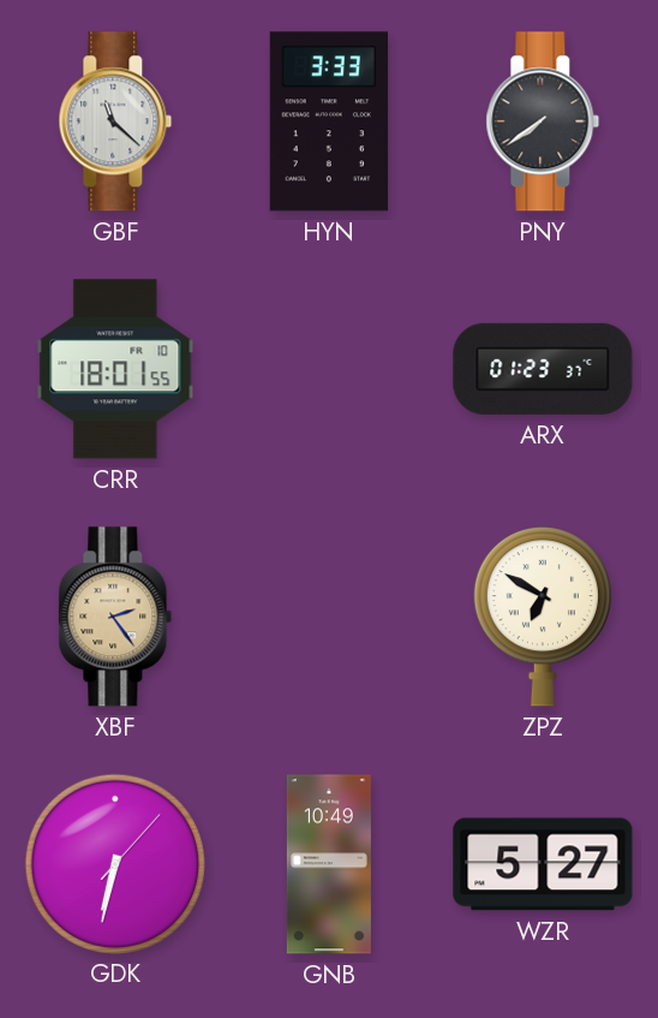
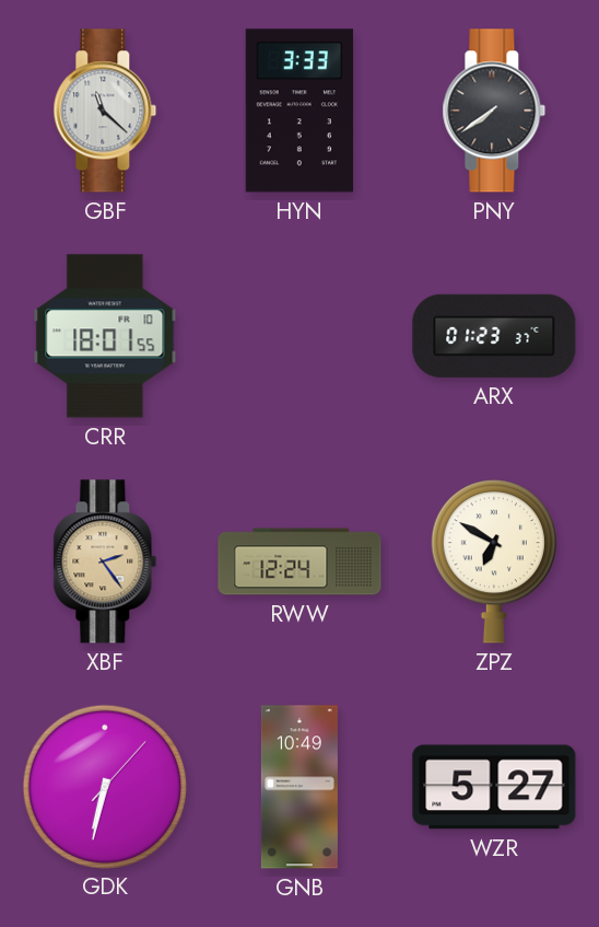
RWW: none -> 12:24
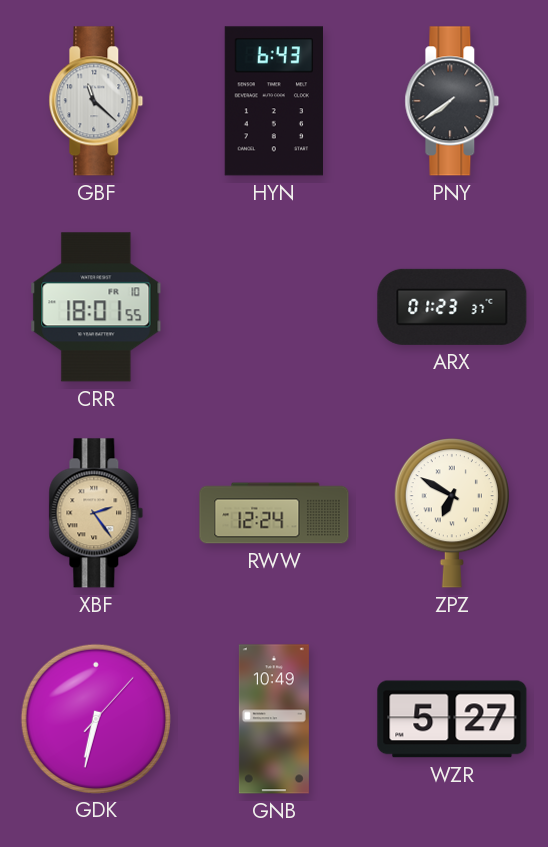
HYN: 3:33 -> 6:43
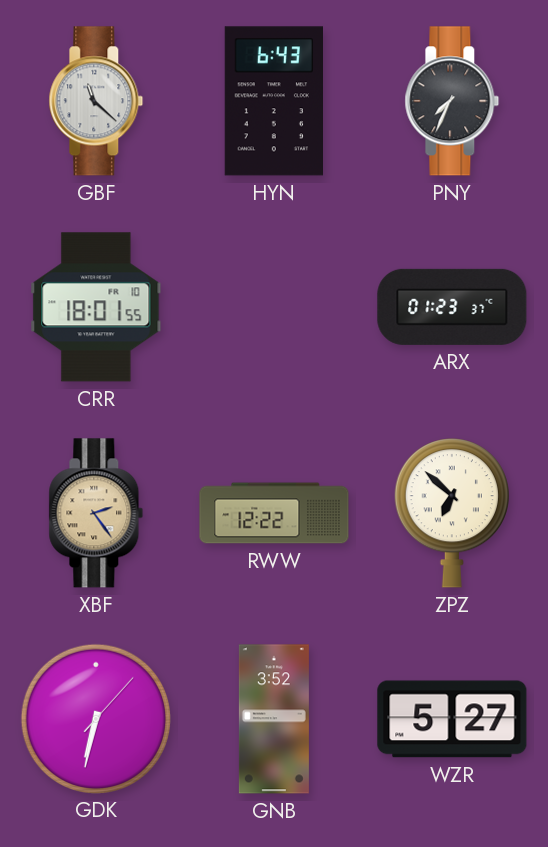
PNY: 7:39 -> 7:34
RWW: 12:24 -> 12:22
ZPZ: 6:50 -> 6:52
GNB: 10:49 -> 3:52
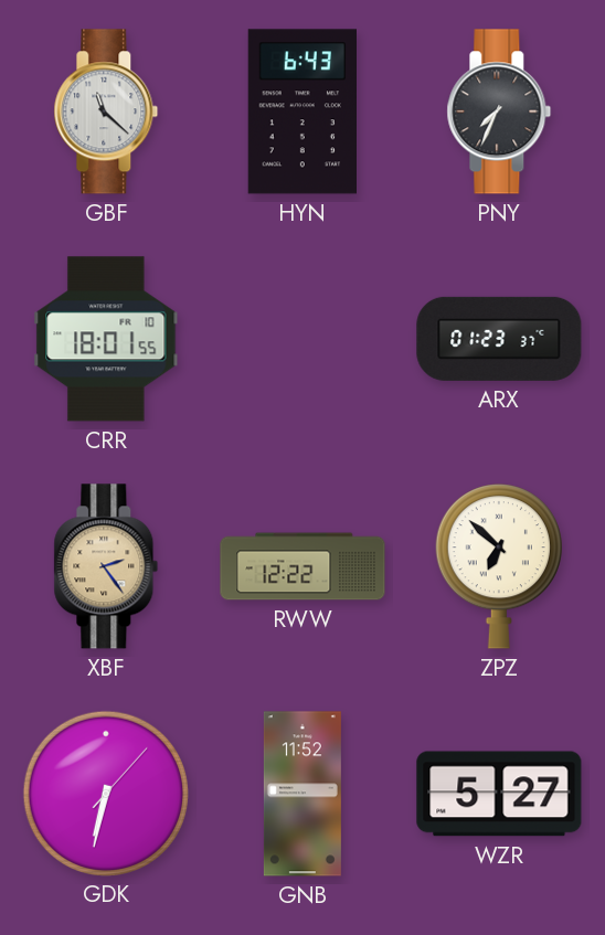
GNB: 3:52 -> 11:52
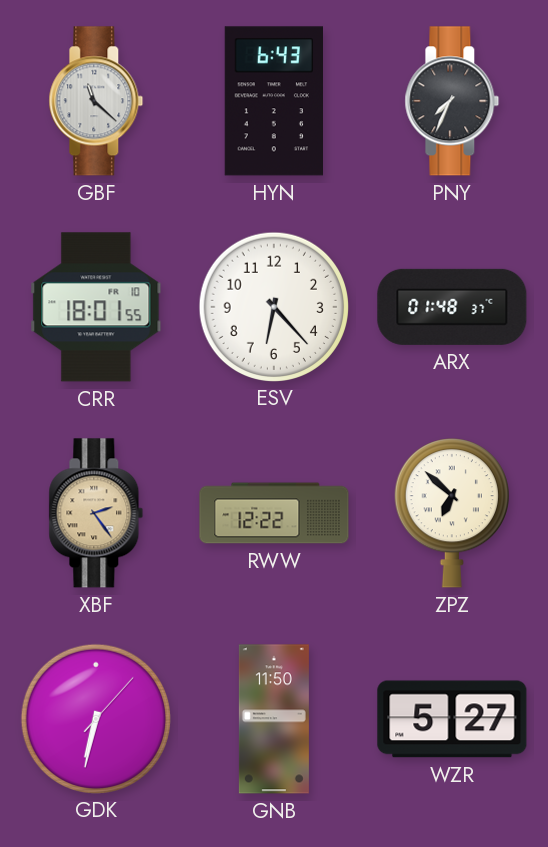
ESV: none -> 6:23
ARX: 01:23 -> 01:48
GNB: 11:52 -> 11:50
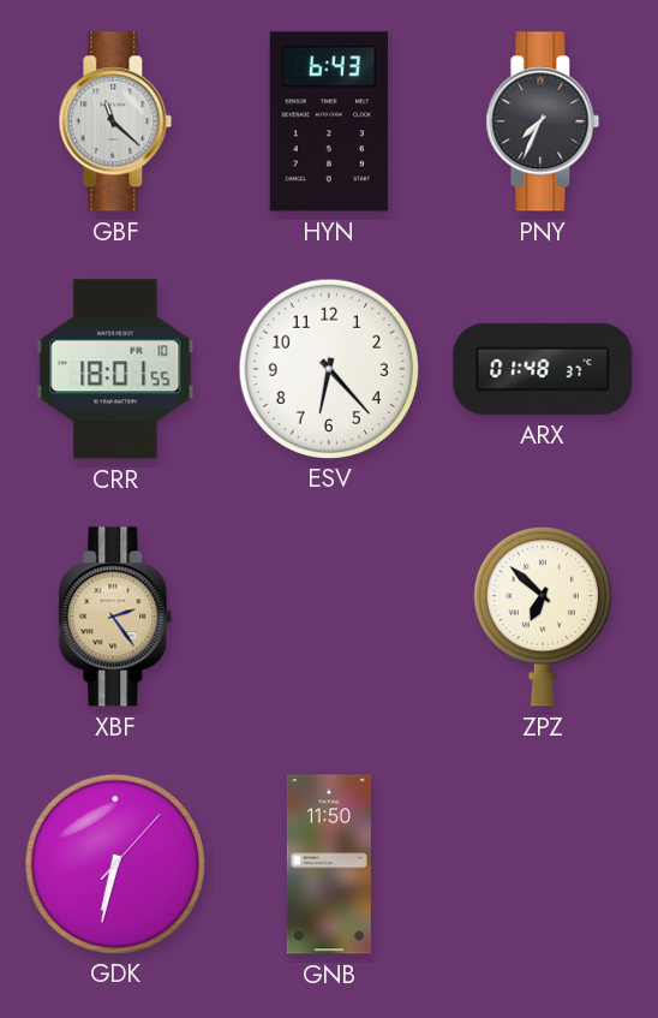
RWW: 12:22 -> none
WZR: 5:27 -> none
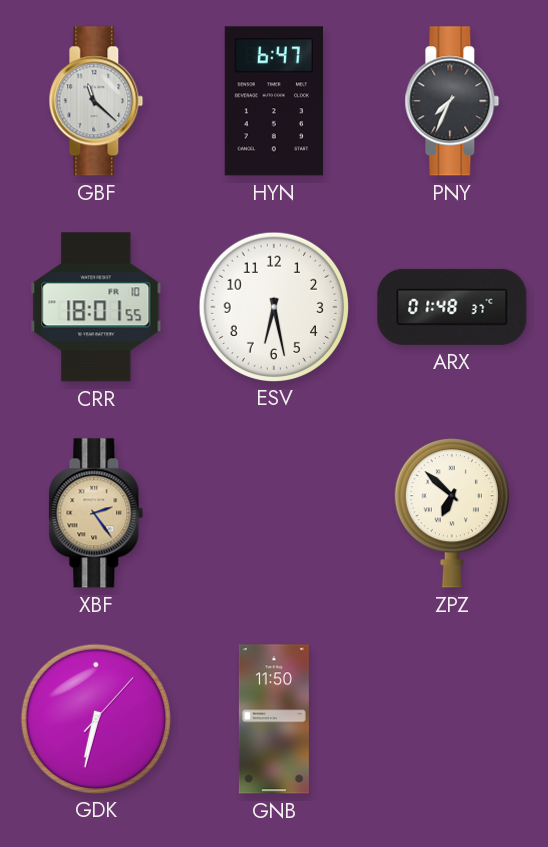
HYN: 6:43 -> 6:47
ESV: 6:23 -> 6:28
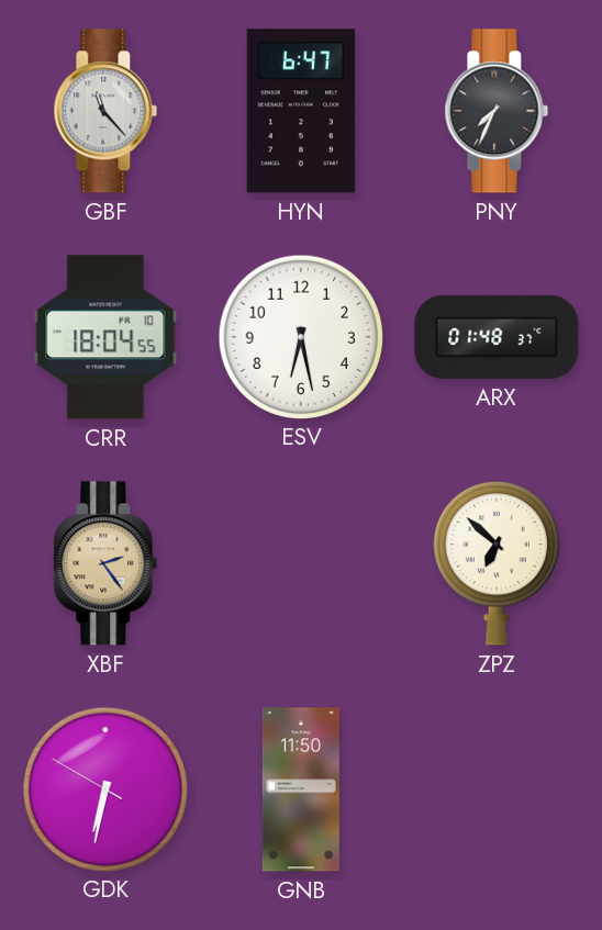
GBF: 11:22 -> 11:23
CRR: 18:01 -> 18:04
GDK: 6:32 -> 6:31
